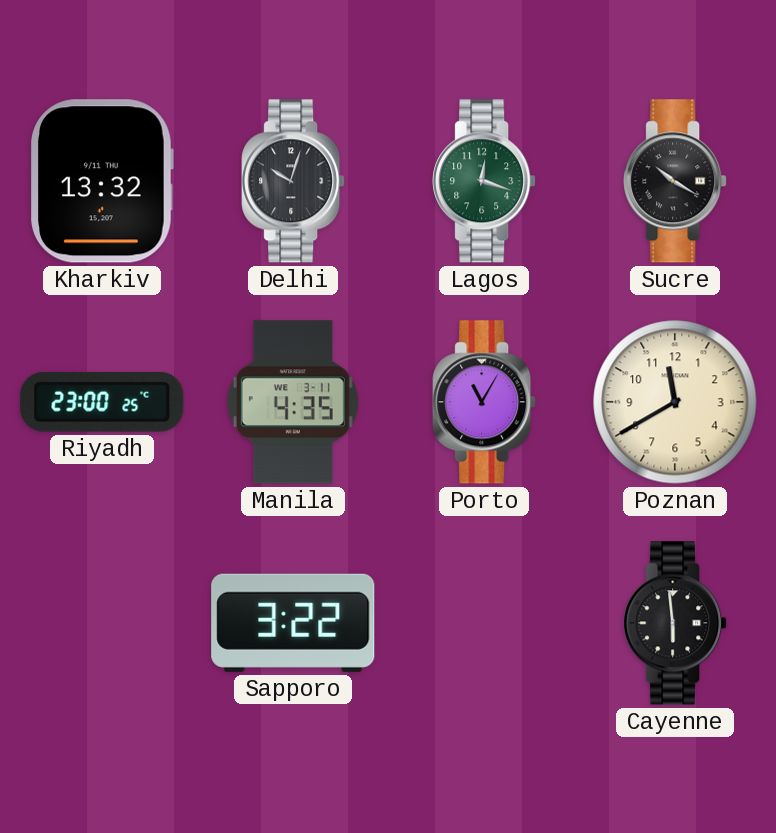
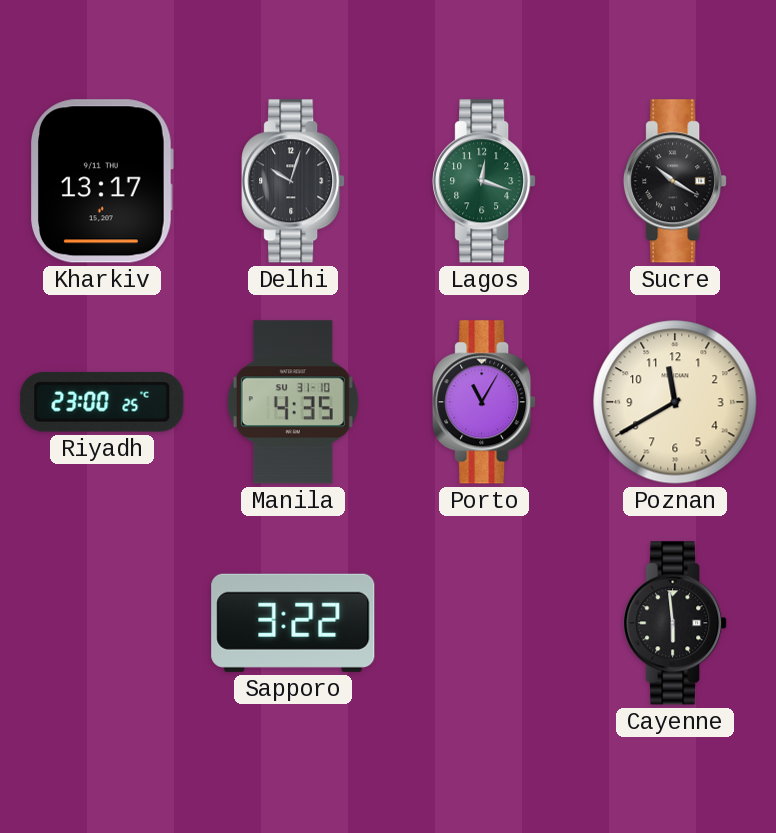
Kharkiv: 13:32 -> 13:17
Manila date: WE 3-11 -> SU 31-10
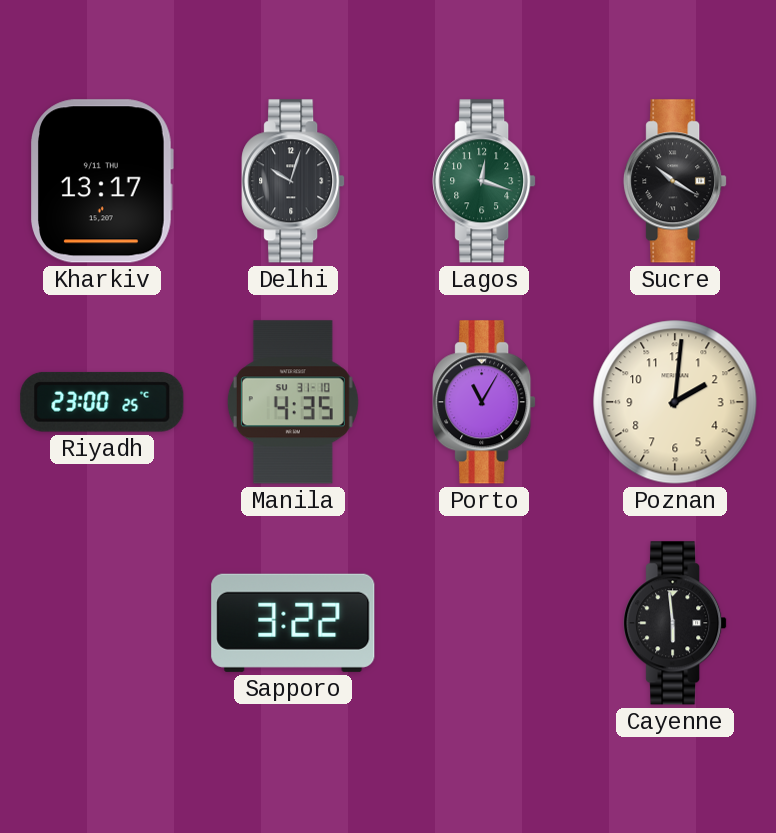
Poznan: 11:40 -> 2:01
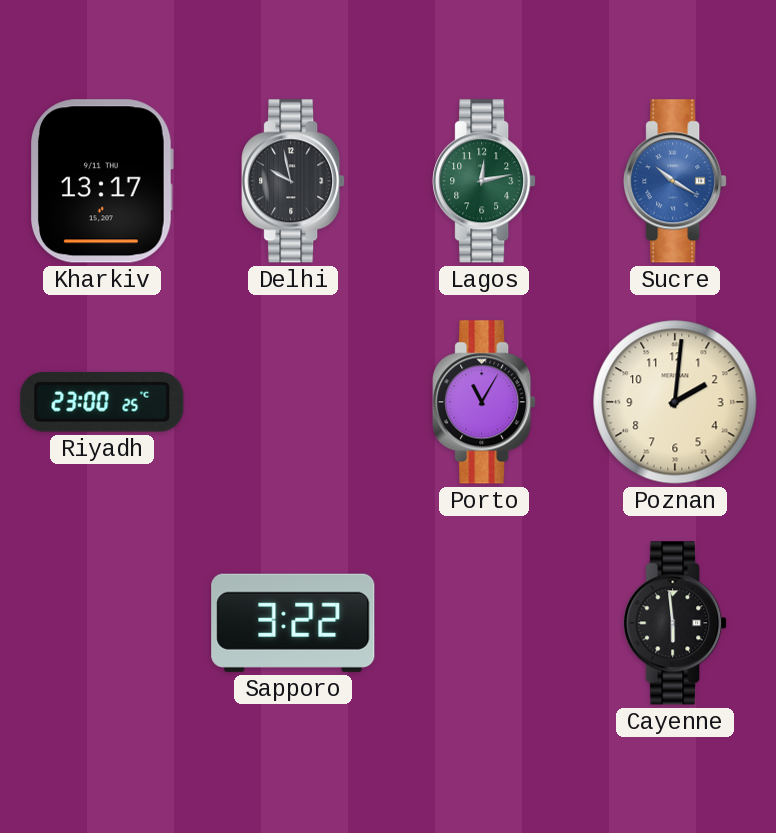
Delhi: 10:03 -> 9:58
Lagos: 12:18 -> 12:13
Sucre dial: black -> blue
Manila: 4:35 -> none
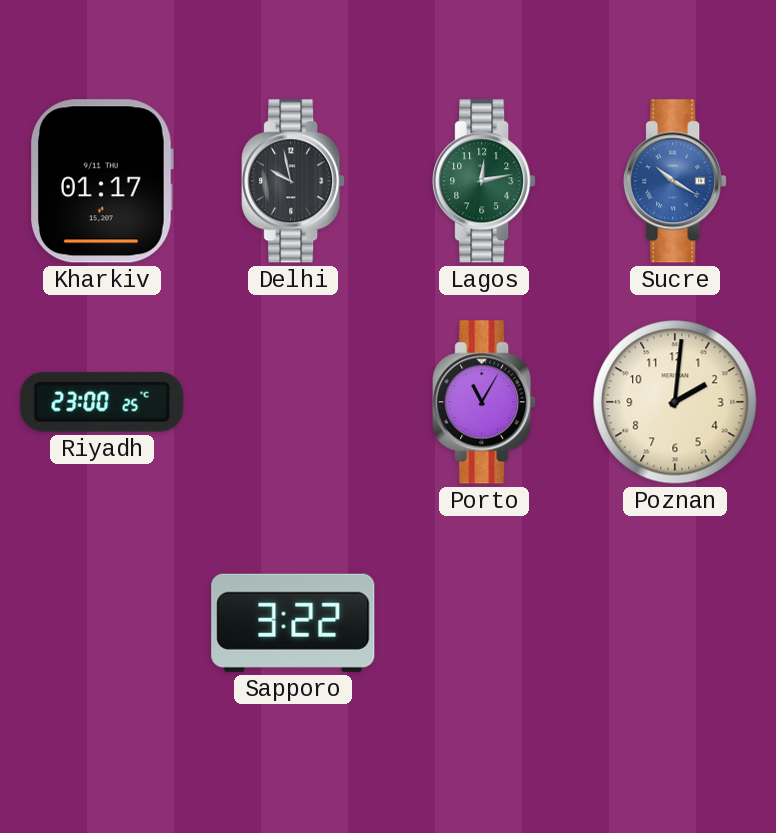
Kharkiv: 13:17 -> 01:17
Cayenne: 5:59 -> none
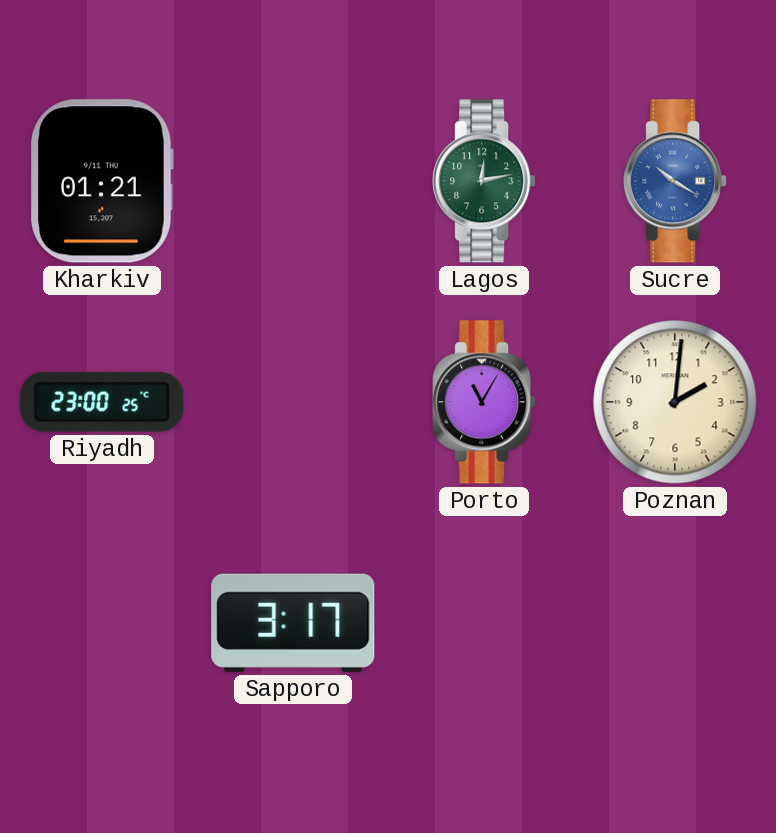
Kharkiv: 01:17 -> 01:21
Delhi: 9:58 -> none
Sapporo: 3:22 -> 3:17
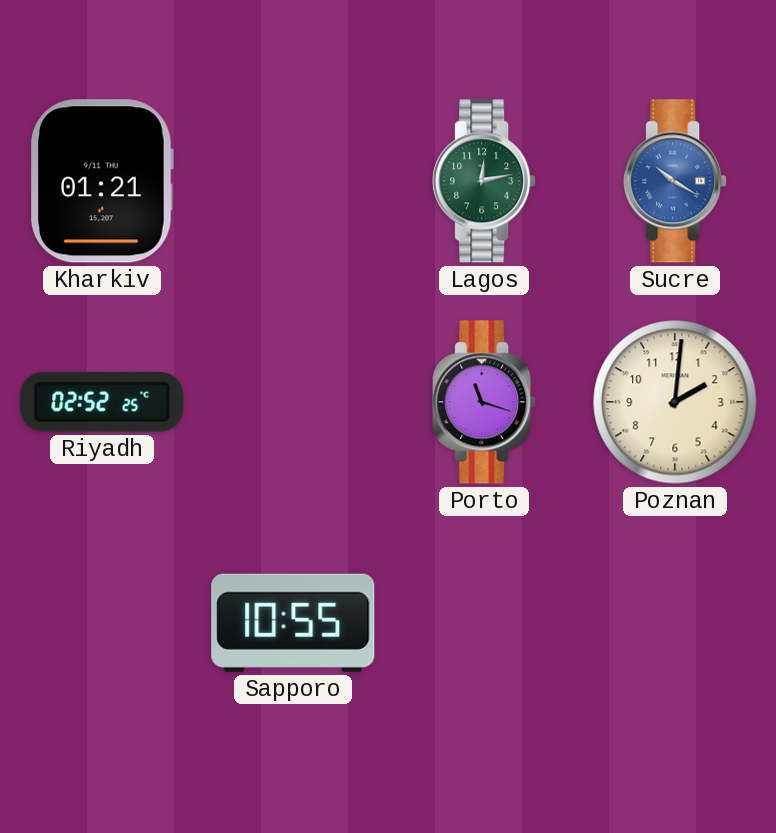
Riyadh: 23:00 -> 02:52
Porto: 11:05 -> 11:18
Sapporo: 3:17 -> 10:55
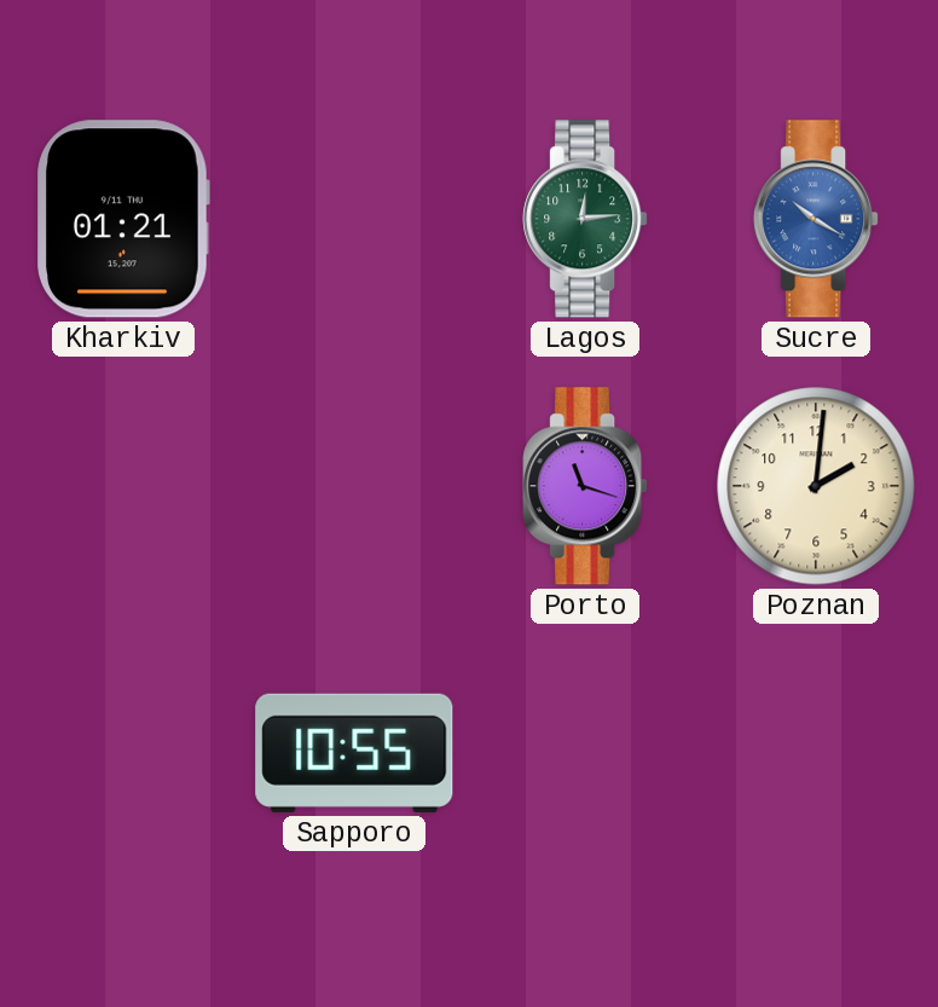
Lagos: 12:13 -> 12:14
Riyadh: 02:52 -> none
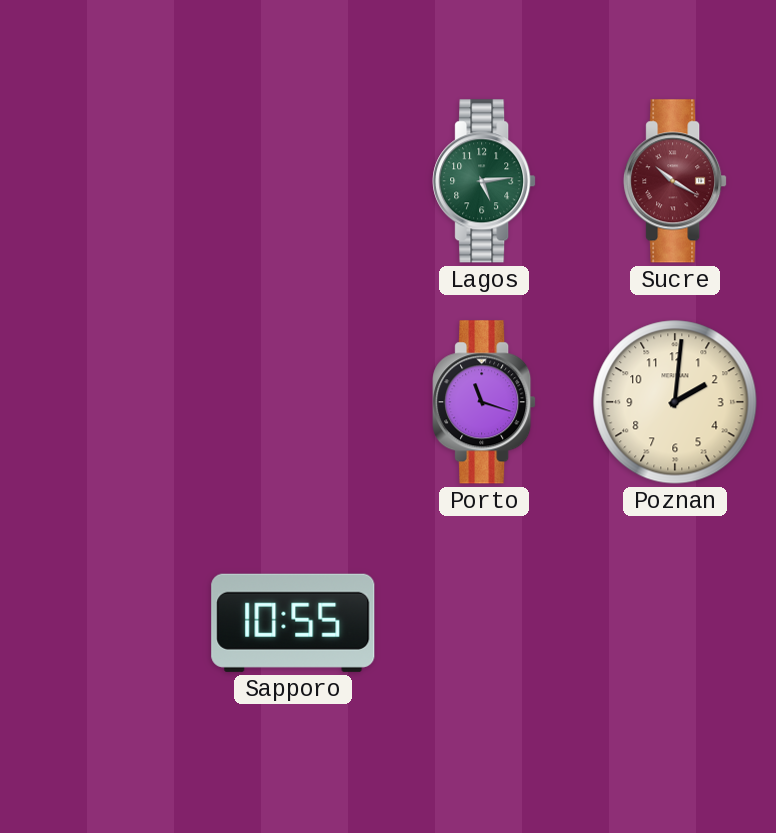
Kharkiv: 01:21 -> none
Lagos: 12:14 -> 5:14
Sucre dial: blue -> burgundy
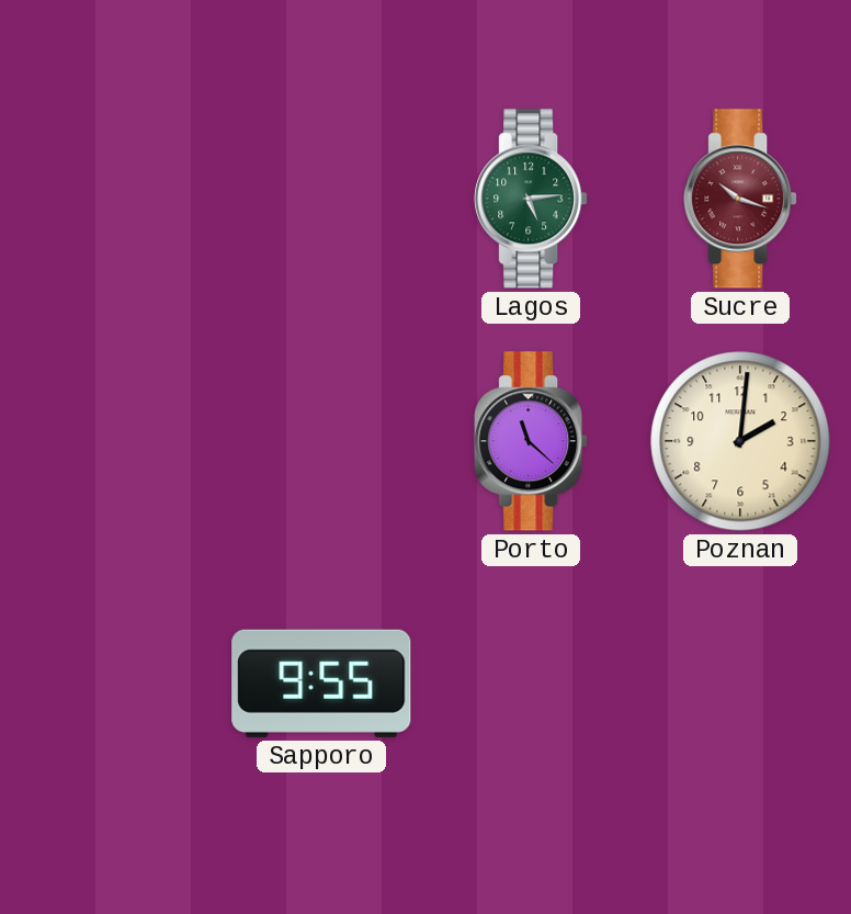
Sucre: 10:20 -> 10:18
Porto: 11:18 -> 11:22
Sapporo: 10:55 -> 9:55
